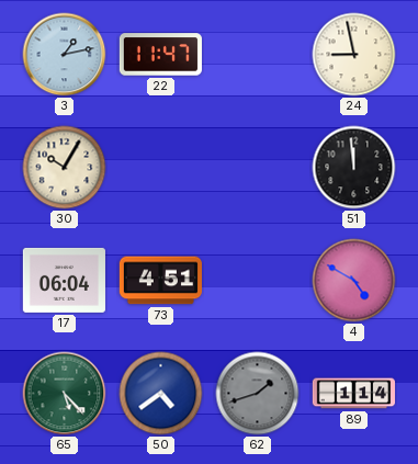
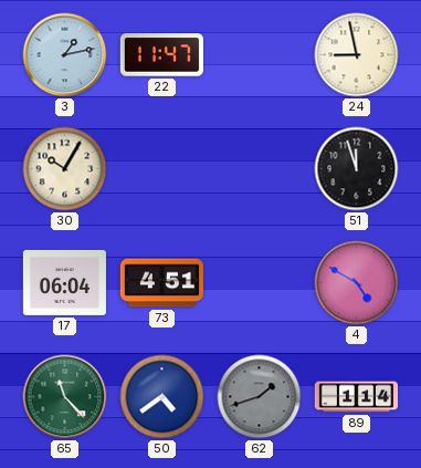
51: 11:59 -> 11:57
65: 5:23 -> 11:23
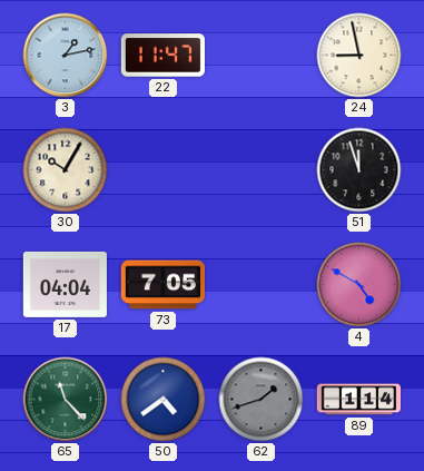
17: 06:04 -> 04:04
73: 4:51 -> 7:05
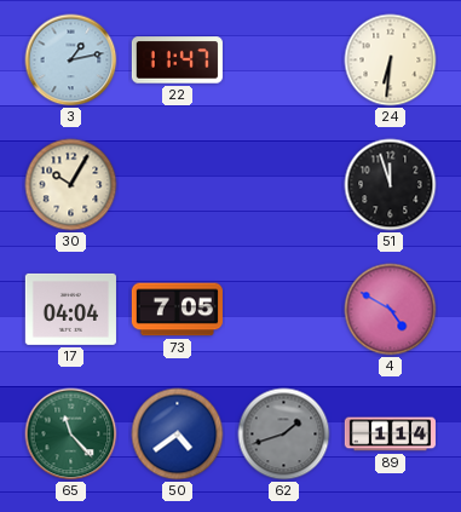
24: 8:58 -> 6:31
